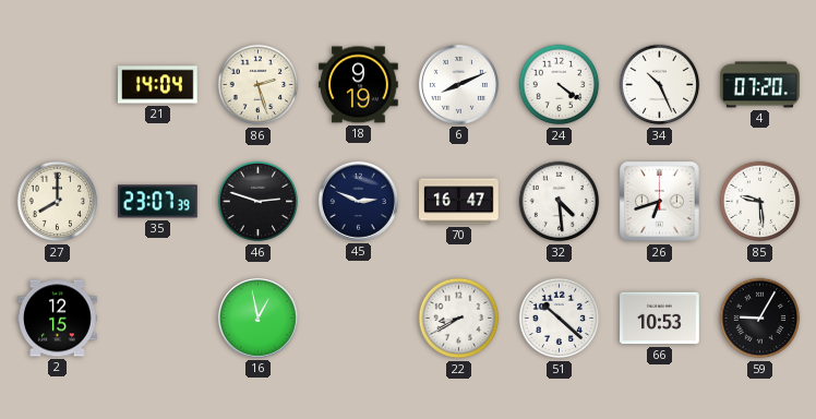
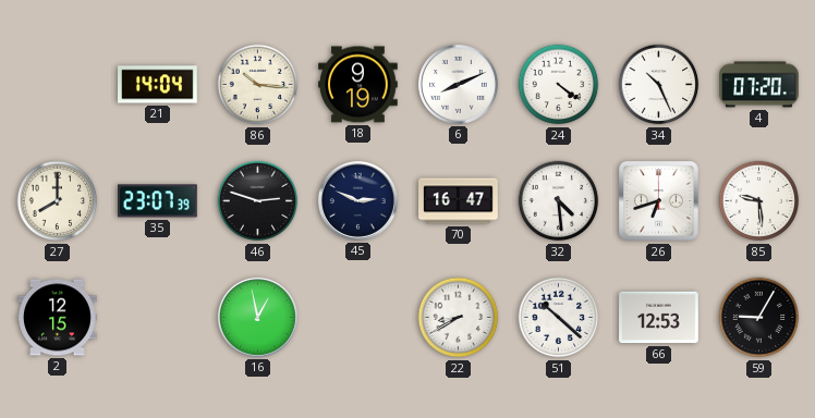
86: 2:27 -> 10:16
66: 10:53 -> 12:53
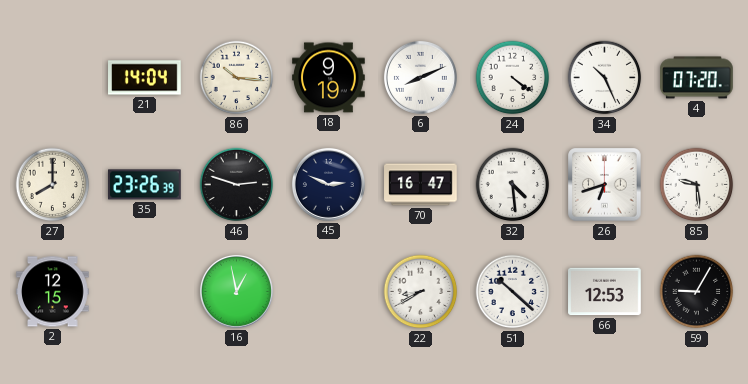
35: 23:07 -> 23:26
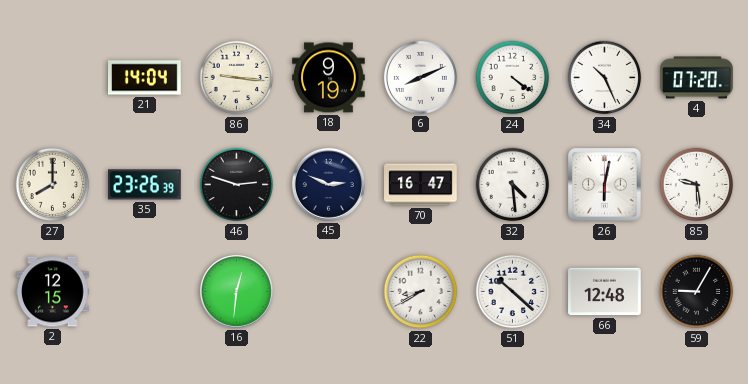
86: 10:16 -> 9:16
26: 6:42 -> 6:02
16: 12:58 -> 12:31
66: 12:53 -> 12:48
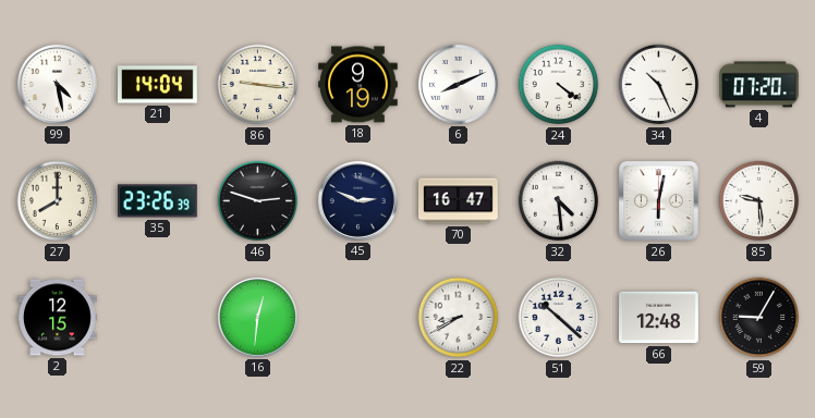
99: none -> 4:28
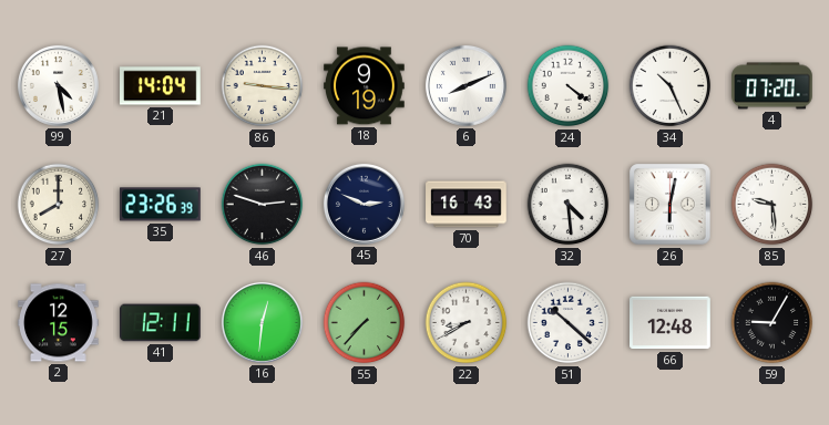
70: 16:47 -> 16:43
41: none -> 12:11
55: none -> 7:37
